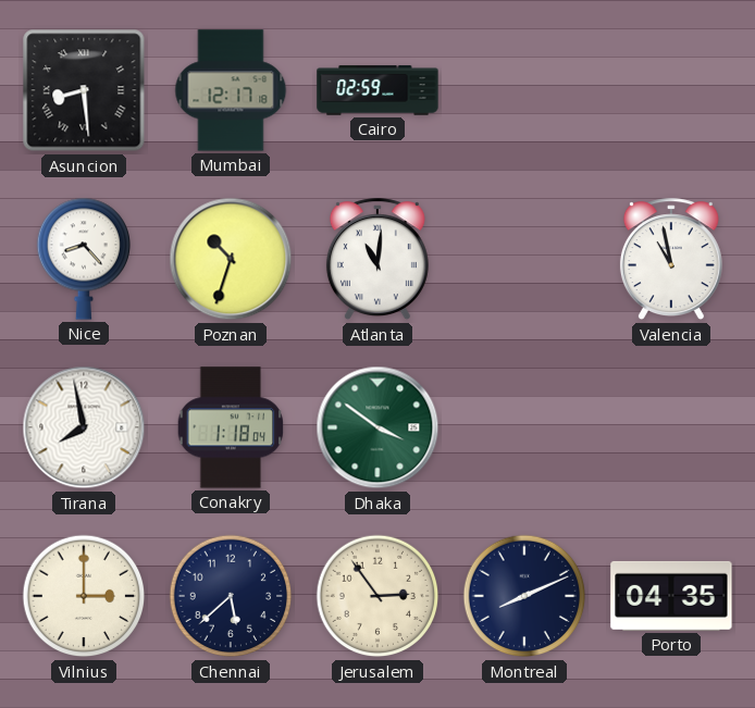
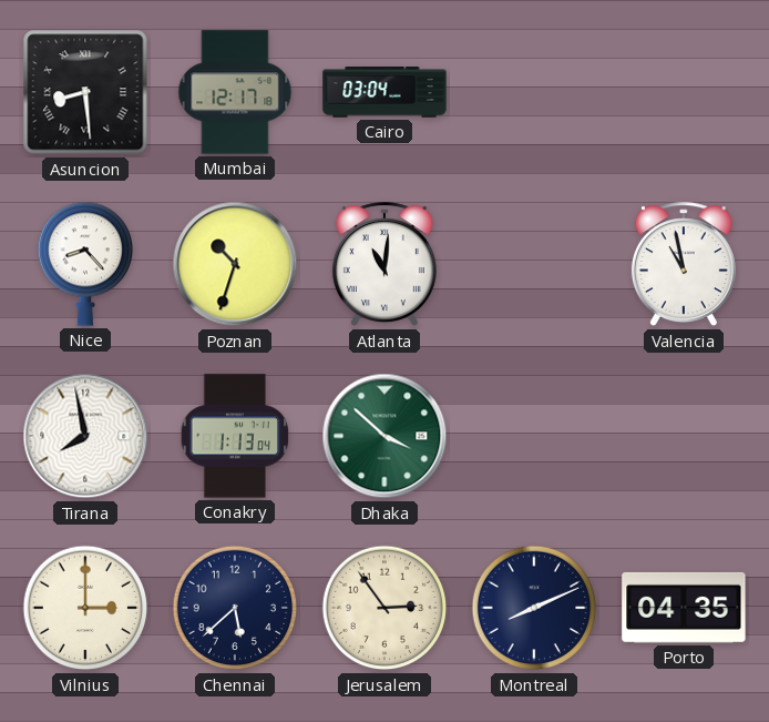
Cairo: 02:59 -> 03:04
Conakry: 1:18 -> 1:13
Dhaka: 3:51 -> 3:52
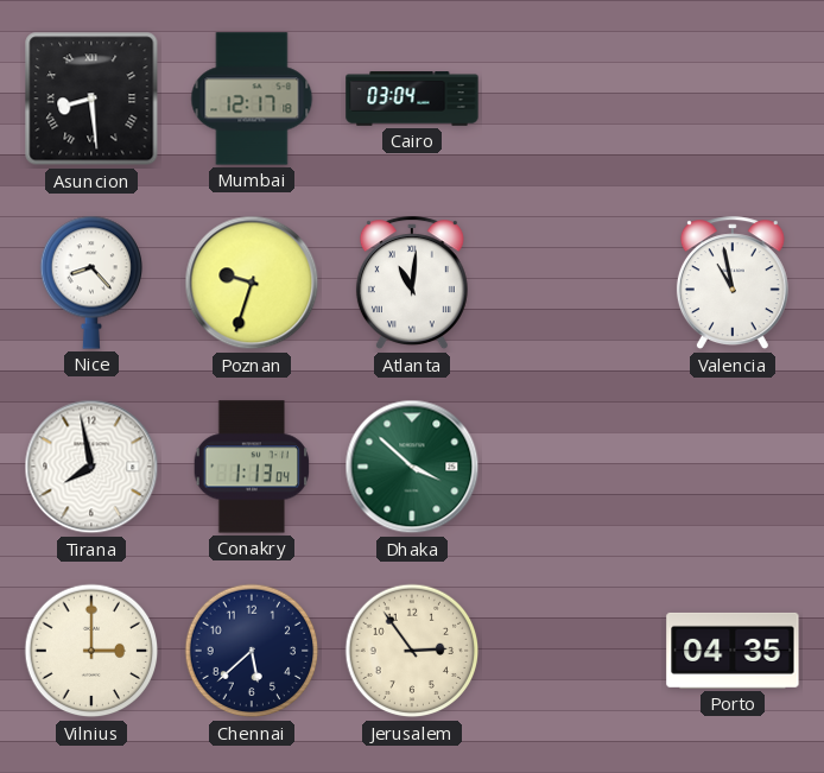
Poznan: 10:33 -> 9:33
Montreal: 8:11 -> none
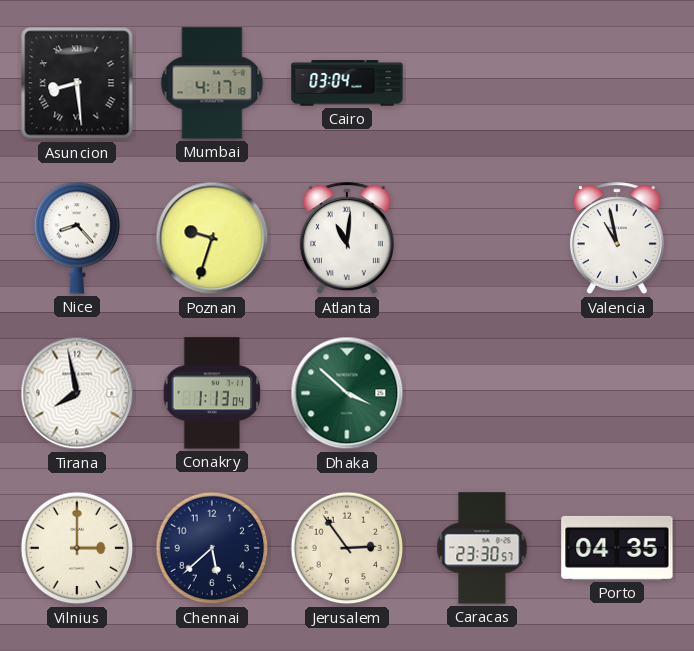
Mumbai: 12:17 -> 4:17
Caracas: none -> 23:30
